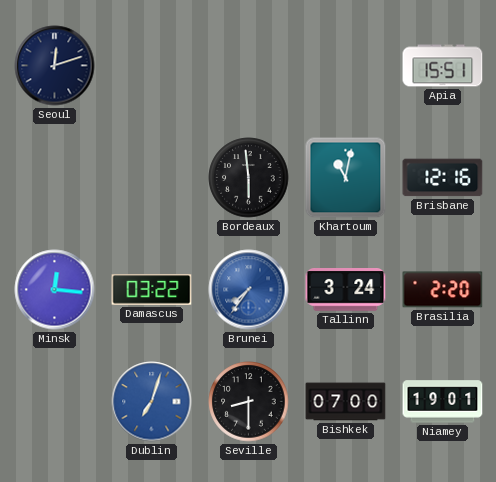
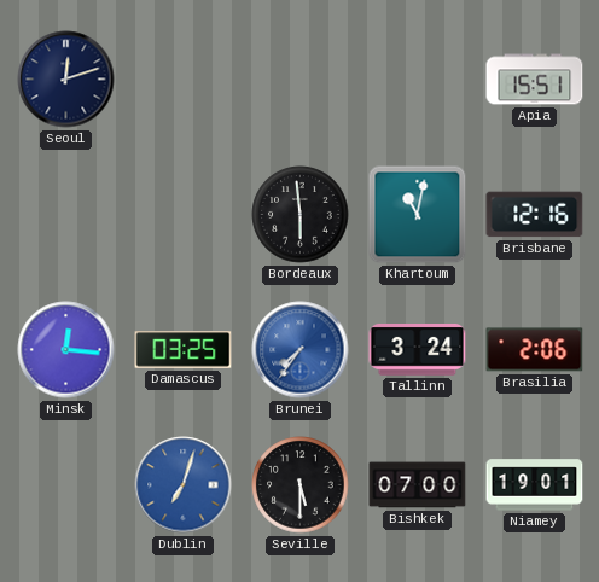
Damascus: 03:22 -> 03:25
Brasilia: 2:20 -> 2:06
Seville: 8:30 -> 5:30
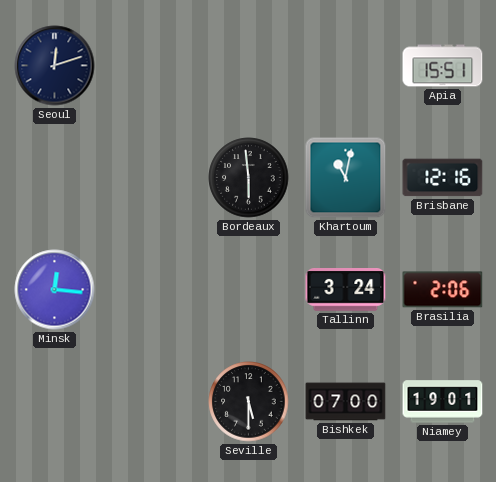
Damascus: 03:25 -> none
Brunei: 7:36 -> none
Dublin: 7:03 -> none
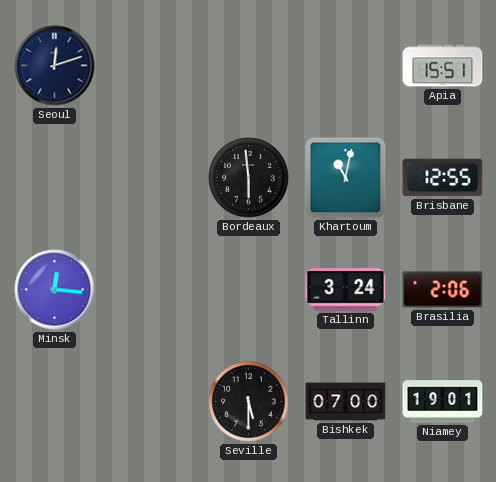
Brisbane: 12:16 -> 12:55
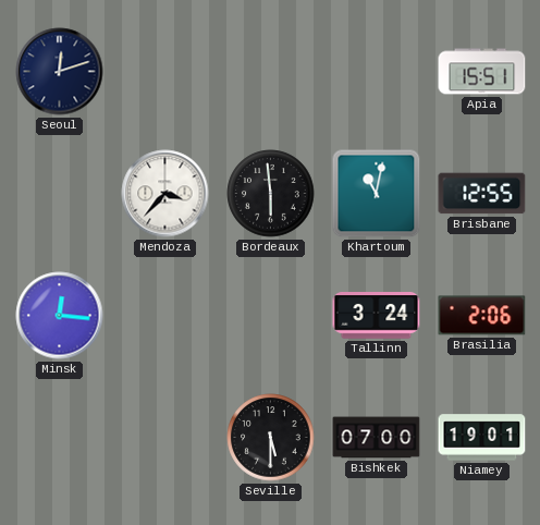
Mendoza: none -> 3:37
